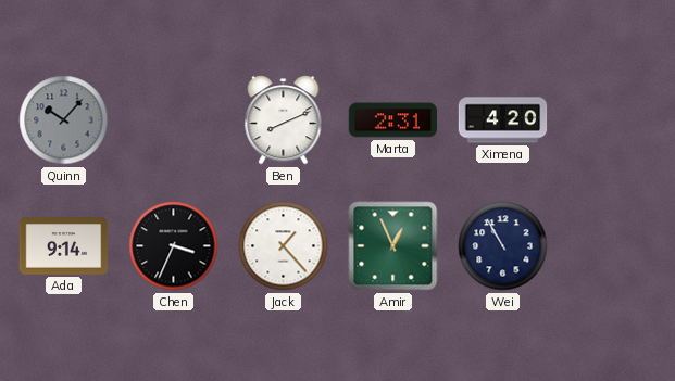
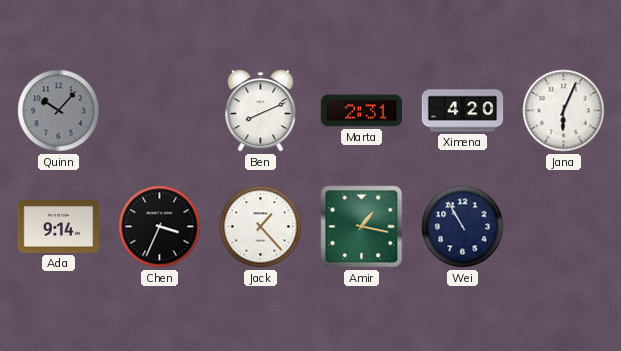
Jana: none -> 6:04
Amir: 12:56 -> 1:17
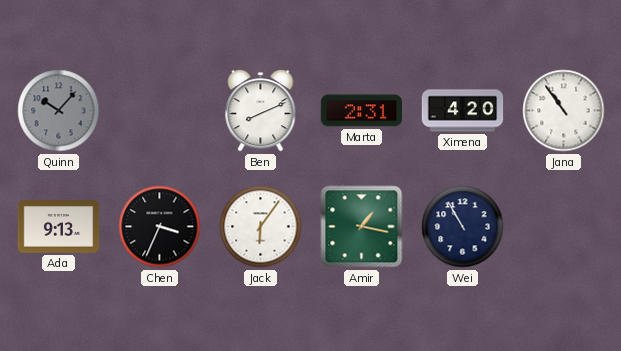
Jana: 6:04 -> 10:54
Ada: 9:14 -> 9:13
Jack: 1:23 -> 6:06
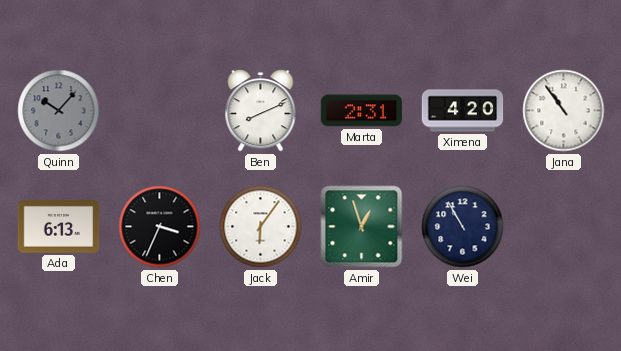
Ada: 9:13 -> 6:13
Amir: 1:17 -> 12:57
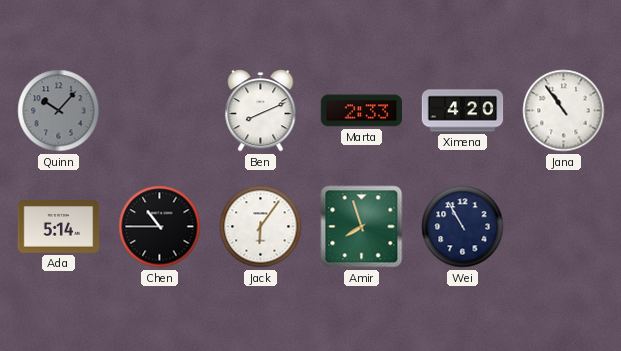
Marta: 2:31 -> 2:33
Ada: 6:13 -> 5:14
Chen: 3:34 -> 10:45
Amir: 12:57 -> 7:57
